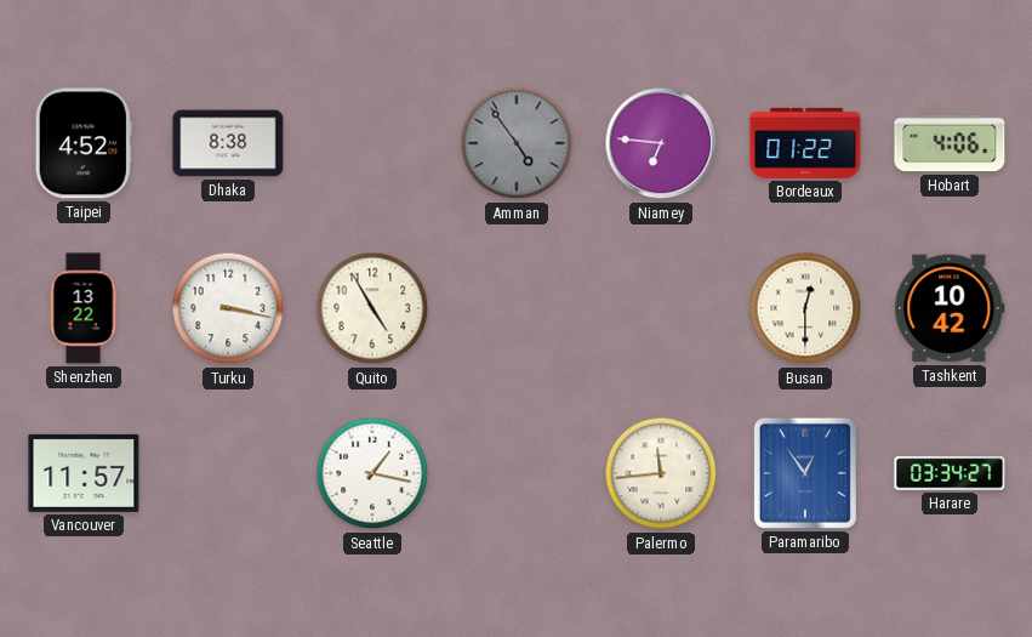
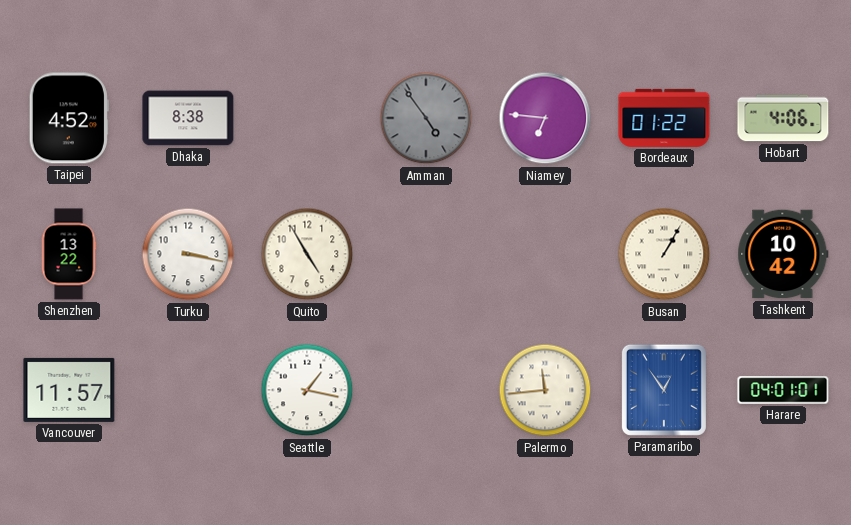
Busan: 12:30 -> 1:05
Harare: 03:34 -> 04:01
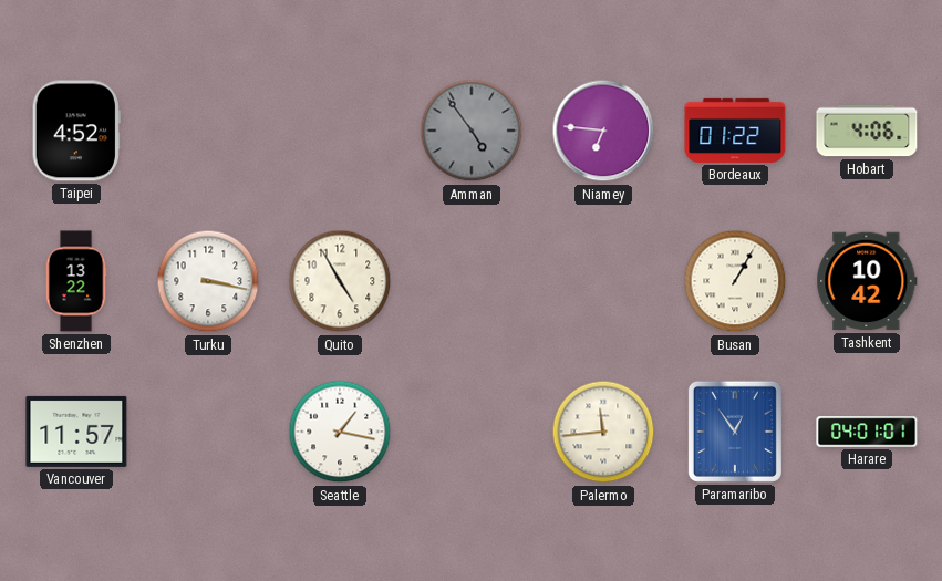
Dhaka: 8:38 -> none
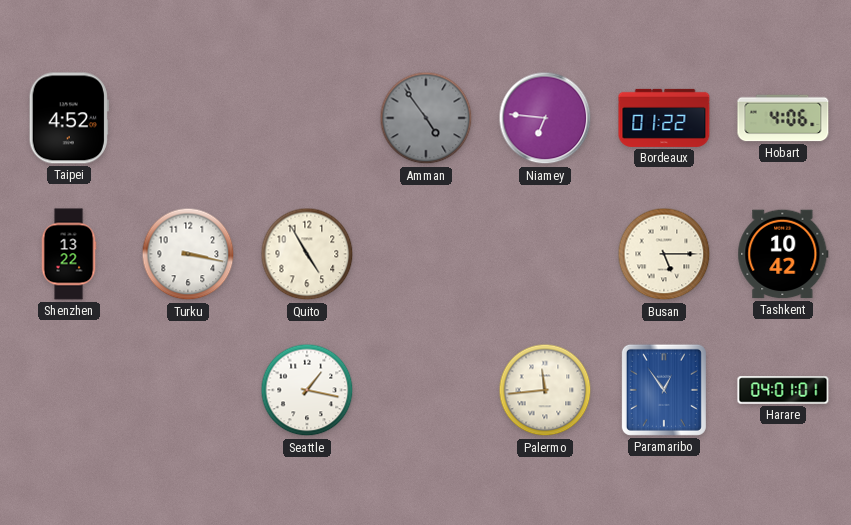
Busan: 1:05 -> 5:15
Vancouver: 11:57 -> none
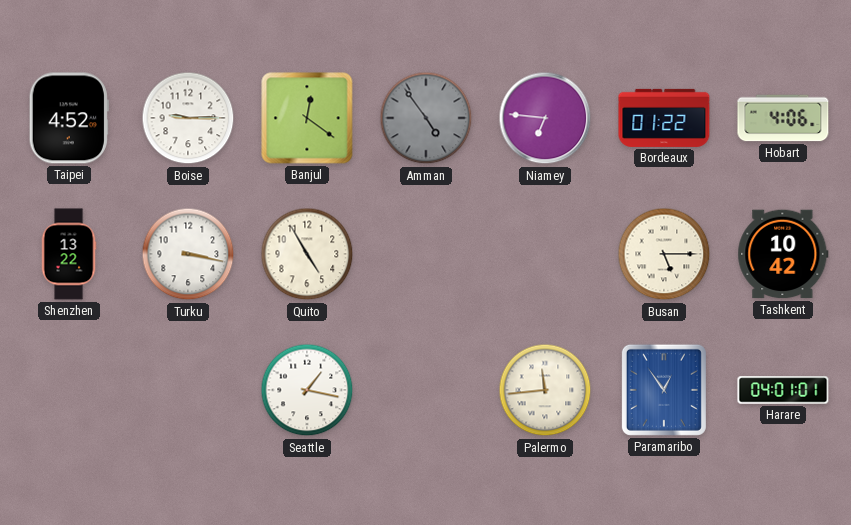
Boise: none -> 9:15
Banjul: none -> 12:21
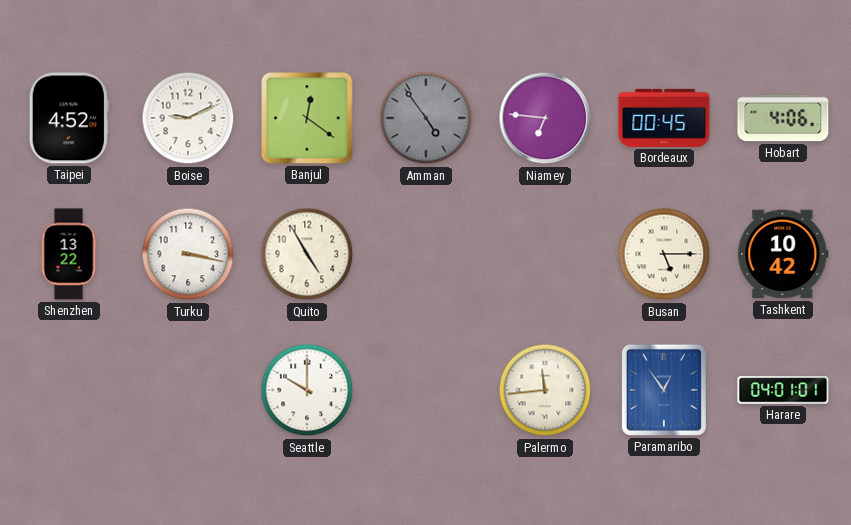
Boise: 9:15 -> 9:11
Bordeaux: 01:22 -> 00:45
Seattle: 1:17 -> 10:00
